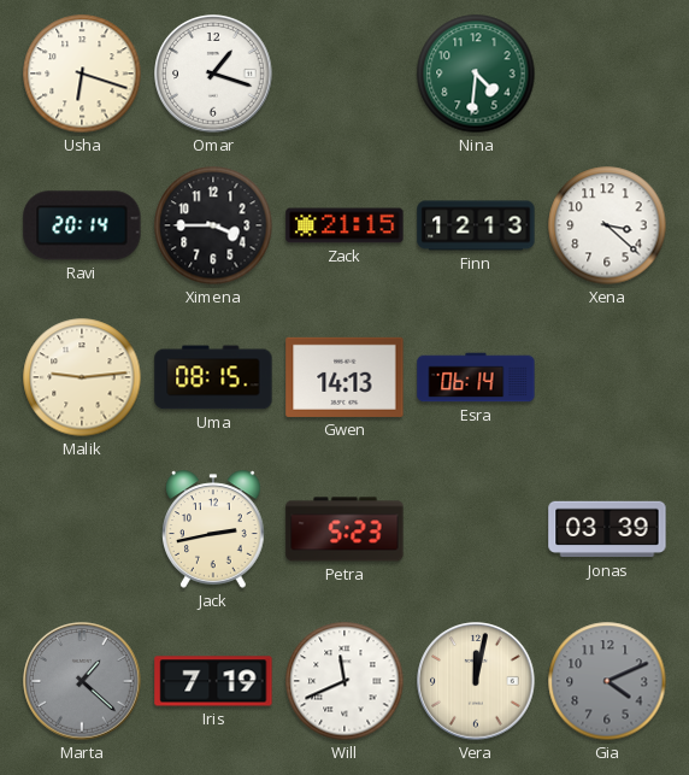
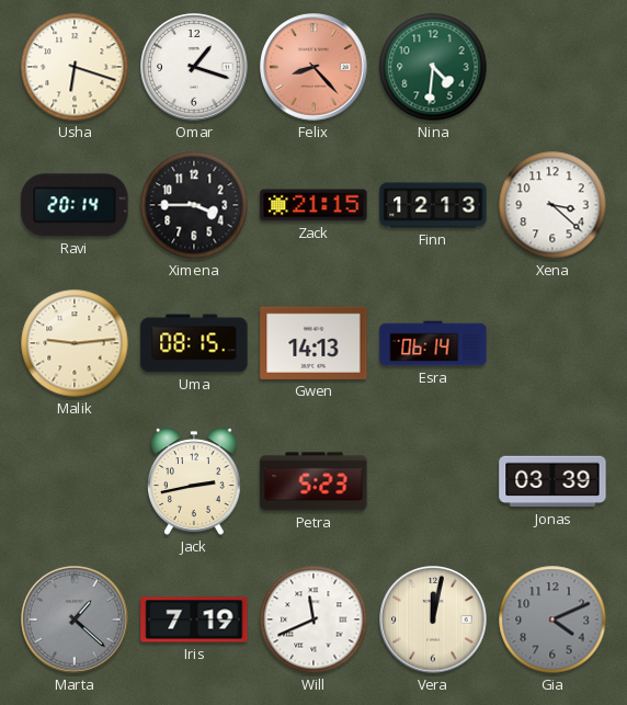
Felix: none -> 8:23
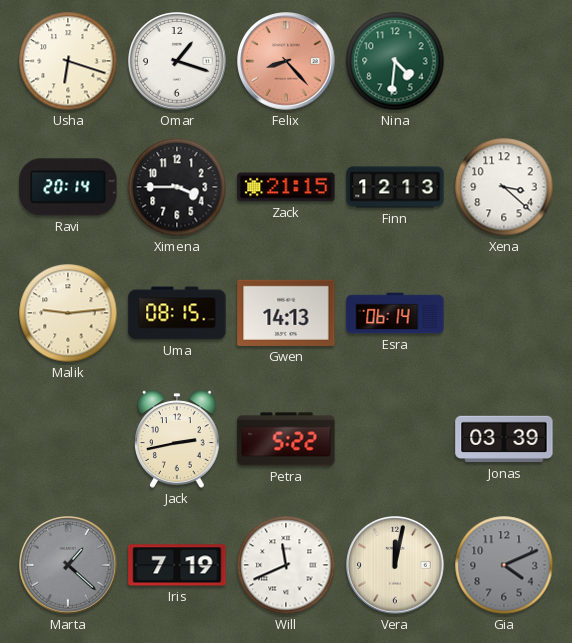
Petra: 5:23 -> 5:22
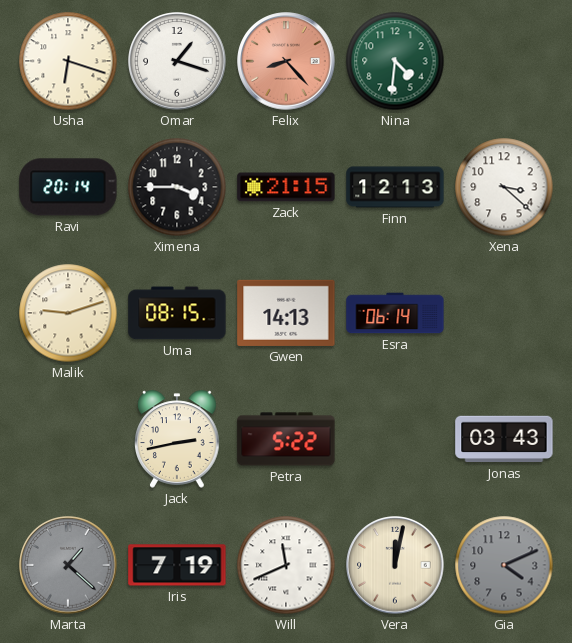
Malik: 9:14 -> 9:12
Jonas: 03:39 -> 03:43
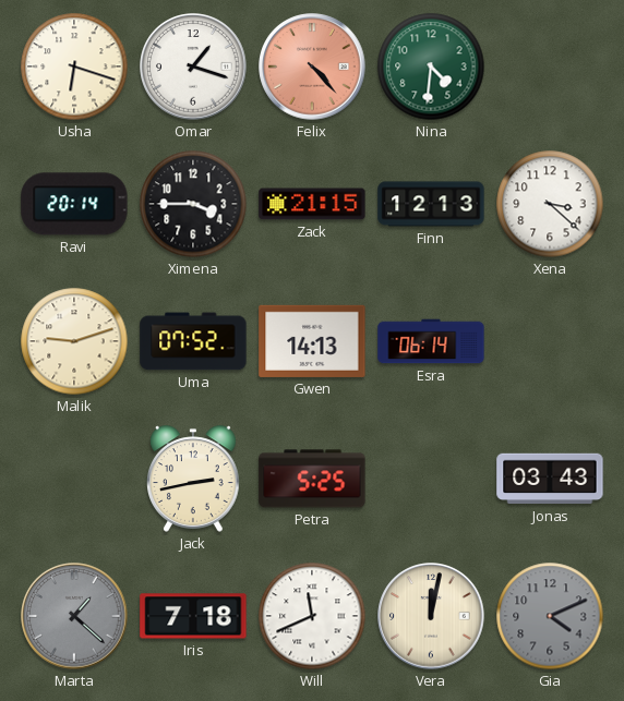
Felix: 8:23 -> 4:23
Uma: 08:15 -> 07:52
Petra: 5:22 -> 5:25
Iris: 7:19 -> 7:18
